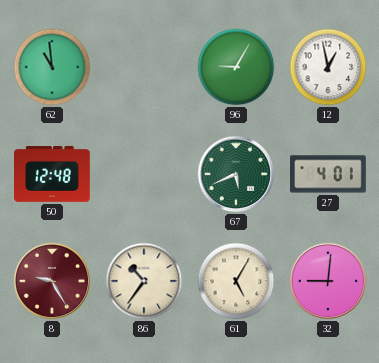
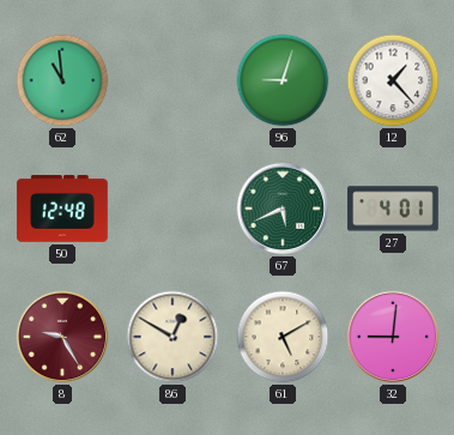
96: 9:05 -> 9:03
12: 12:58 -> 1:23
86: 10:36 -> 12:50
61: 5:05 -> 5:10
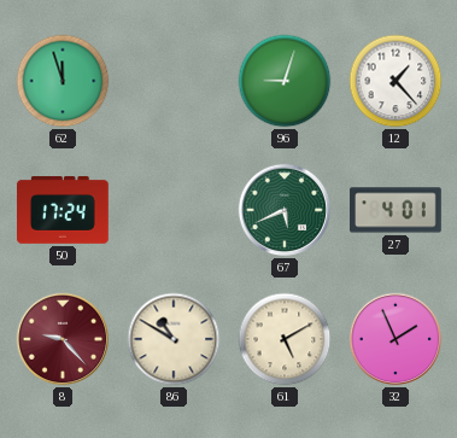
62: 10:59 -> 11:57
50: 12:48 -> 17:24
8: 9:25 -> 9:23
86: 12:50 -> 10:50
32: 9:01 -> 1:56
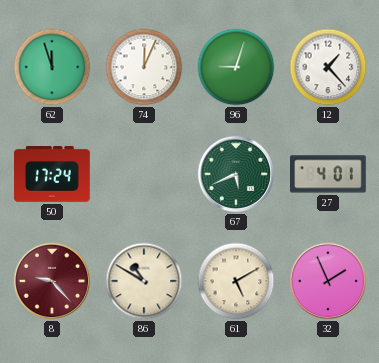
74: none -> 12:04
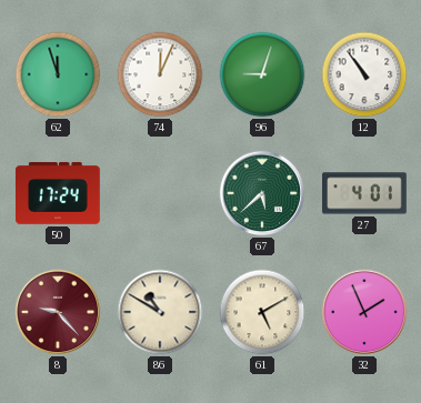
12: 1:23 -> 10:54
67: 5:41 -> 5:38
